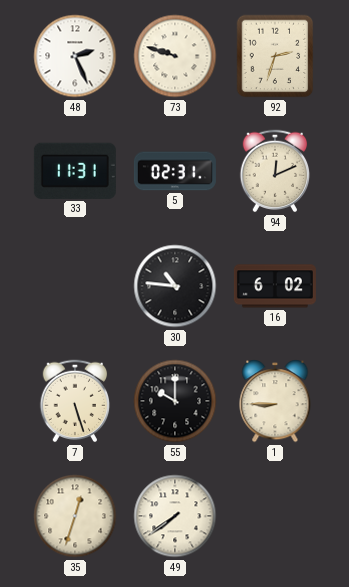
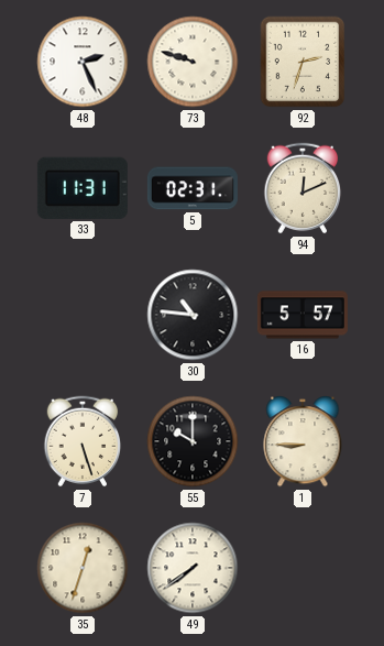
16: 6:02 -> 5:57
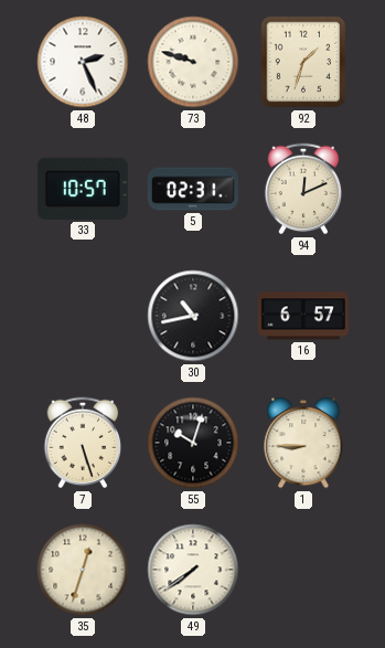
92: 2:33 -> 1:33
33: 11:31 -> 10:57
30: 10:46 -> 10:43
16: 5:57 -> 6:57
55: 10:00 -> 10:03
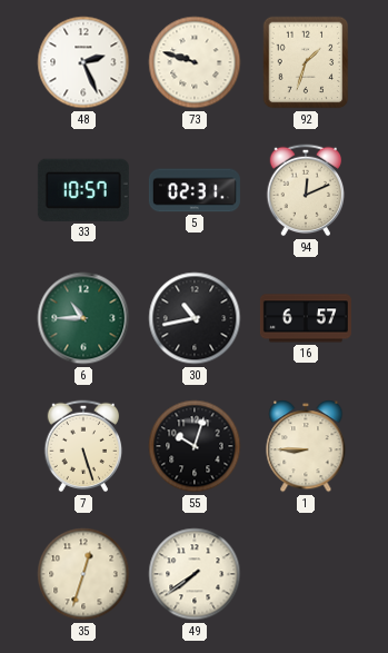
6: none -> 10:45
